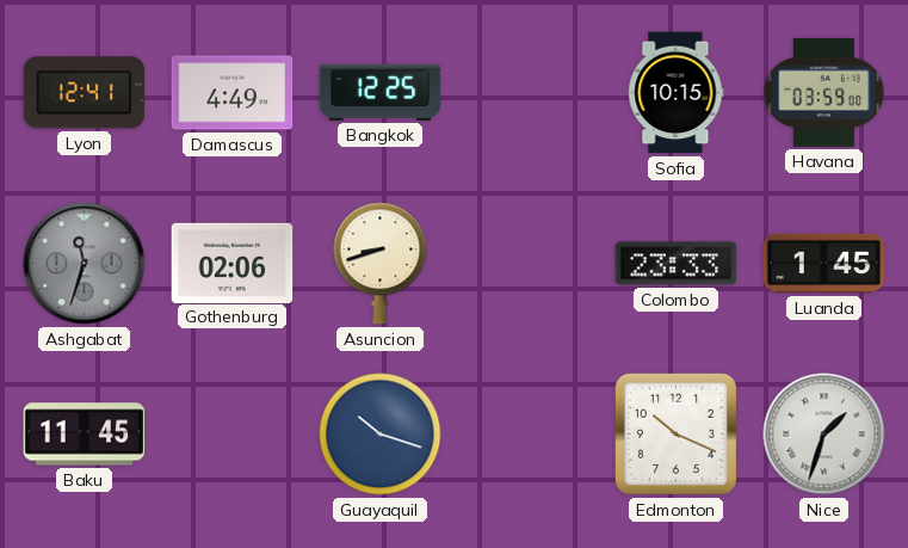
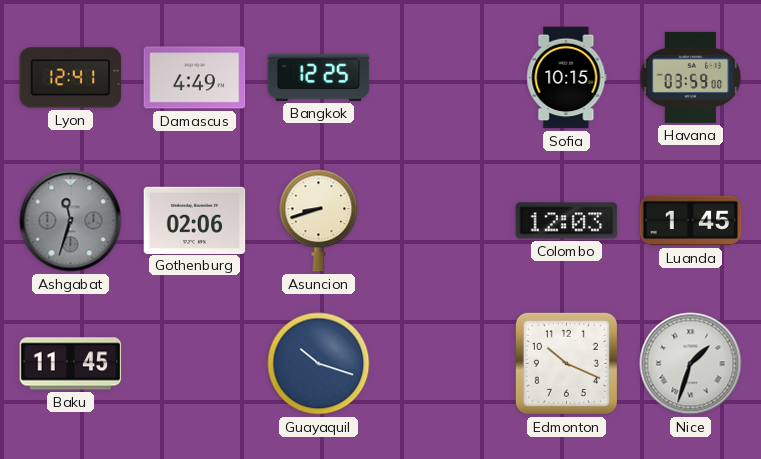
Colombo: 23:33 -> 12:03
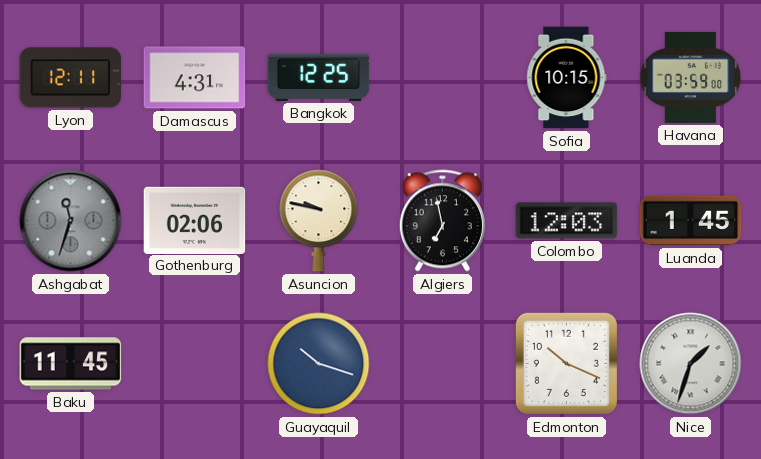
Lyon: 12:41 -> 12:11
Damascus: 4:49 -> 4:31
Asuncion: 8:42 -> 9:47
Algiers: none -> 6:58
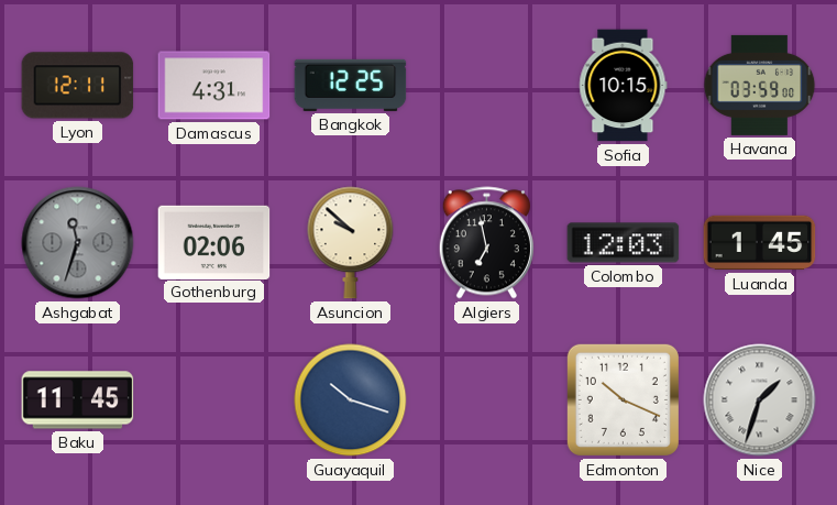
Asuncion: 9:47 -> 9:52
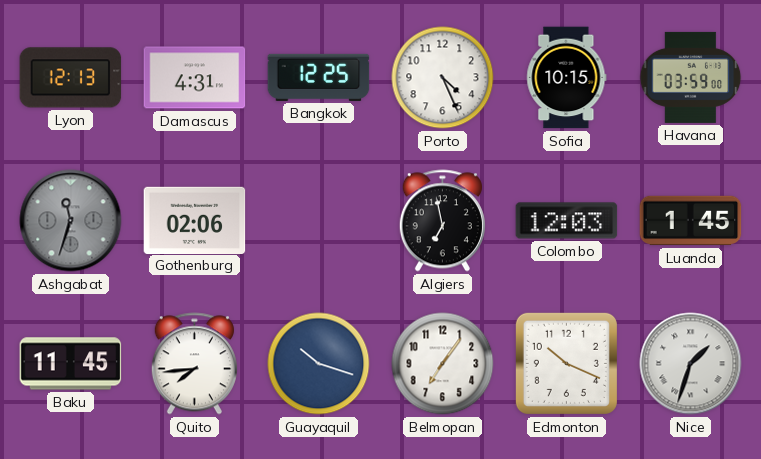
Lyon: 12:11 -> 12:13
Porto: none -> 4:26
Asuncion: 9:52 -> none
Quito: none -> 7:44
Belmopan: none -> 7:06
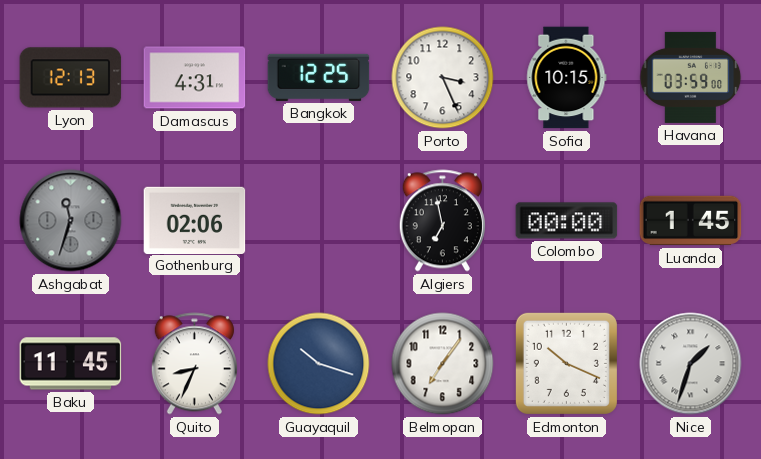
Porto: 4:26 -> 3:26
Colombo: 12:03 -> 00:00
Quito: 7:44 -> 8:34
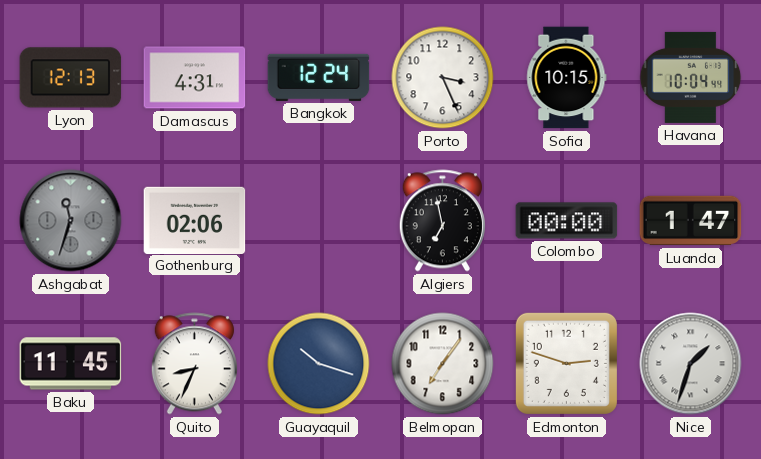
Bangkok: 12:25 -> 12:24
Havana: 03:59 -> 10:04
Luanda: 1:45 -> 1:47
Edmonton: 10:19 -> 2:48
